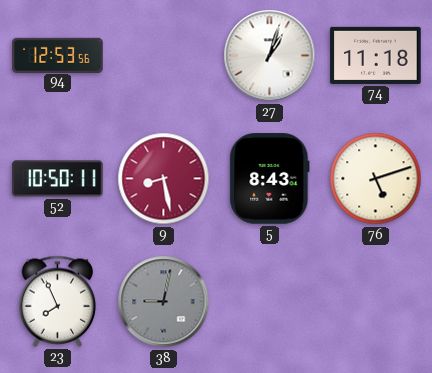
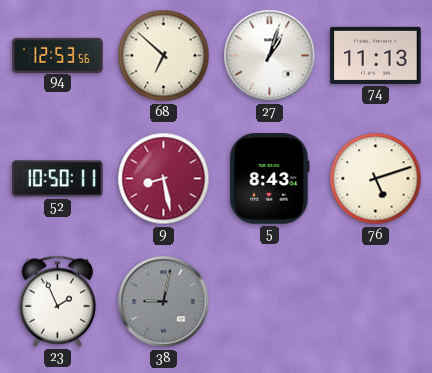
68: none -> 6:52
74: 11:18 -> 11:13
23: 7:56 -> 1:56
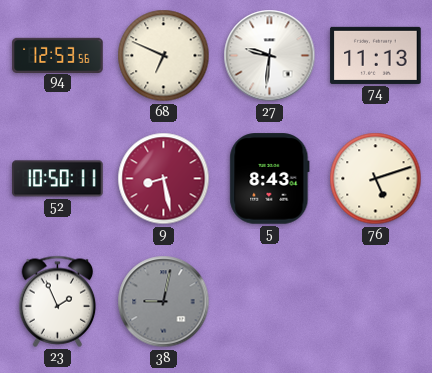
68: 6:52 -> 6:49
27: 1:03 -> 9:31
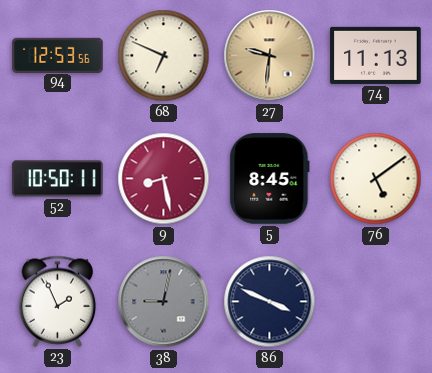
27 dial: white -> champagne
5: 8:43 -> 8:45
76: 5:12 -> 5:09
86: none -> 3:49
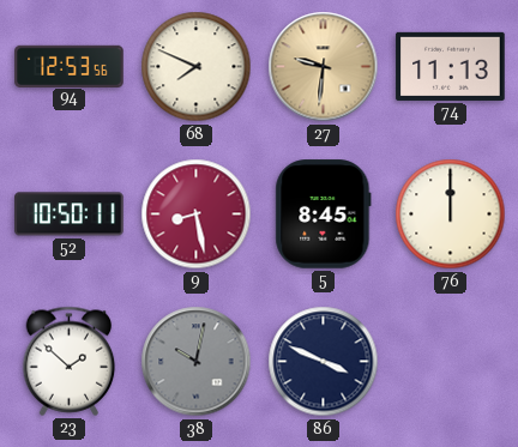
68: 6:49 -> 7:49
76: 5:09 -> 12:00
23: 1:56 -> 1:52
38: 9:02 -> 10:02
